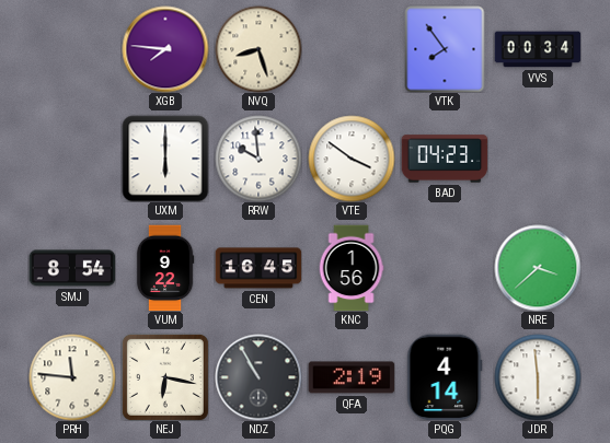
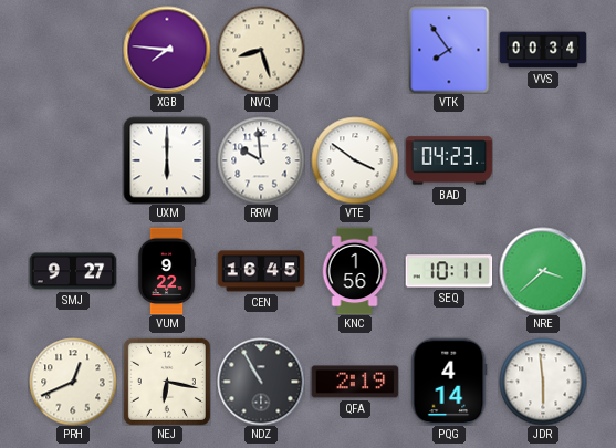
SMJ: 8:54 -> 9:27
SEQ: none -> 10:11
PRH: 11:46 -> 12:41
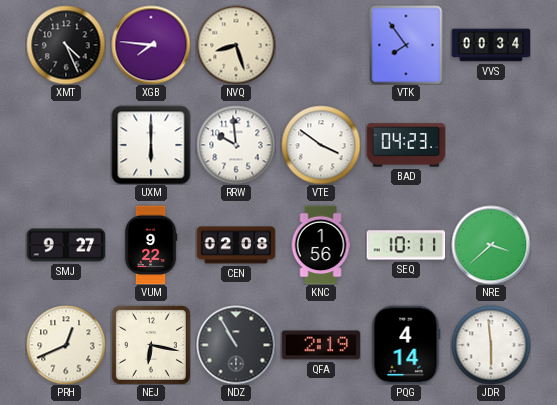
XMT: none -> 4:26
CEN: 16:45 -> 02:08
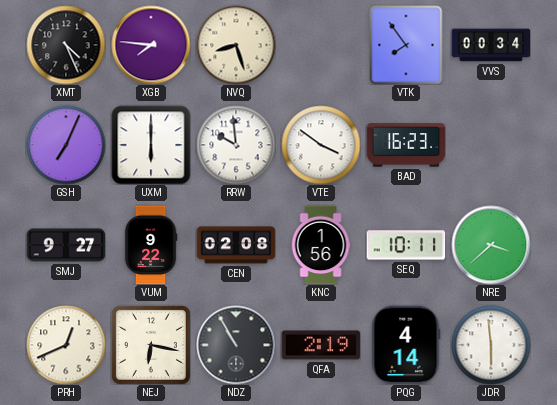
GSH: none -> 7:04
BAD: 04:23 -> 16:23
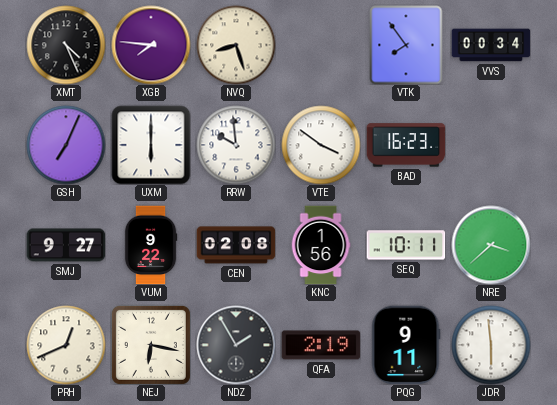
NDZ: 10:55 -> 1:55
PQG: 4:14 -> 9:11
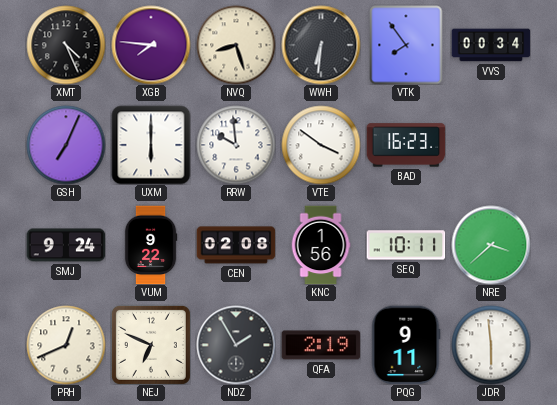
WWH: none -> 6:31
SMJ: 9:27 -> 9:24
NEJ: 6:17 -> 6:49
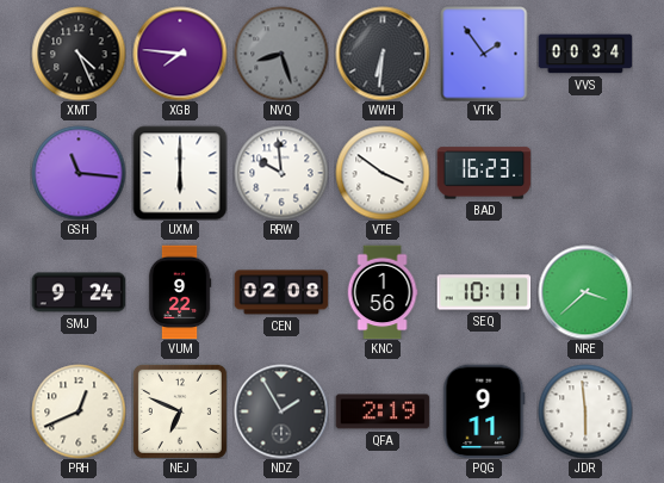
NVQ dial: cream -> grey
VTK: 7:54 -> 1:54
GSH: 7:04 -> 11:16
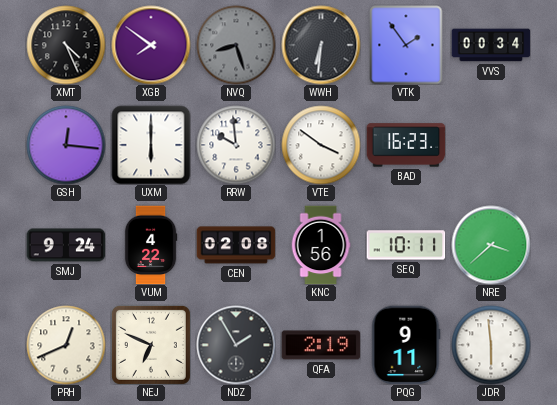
XGB: 7:46 -> 7:51
GSH: 11:16 -> 12:16
VUM: 9:22 -> 4:22
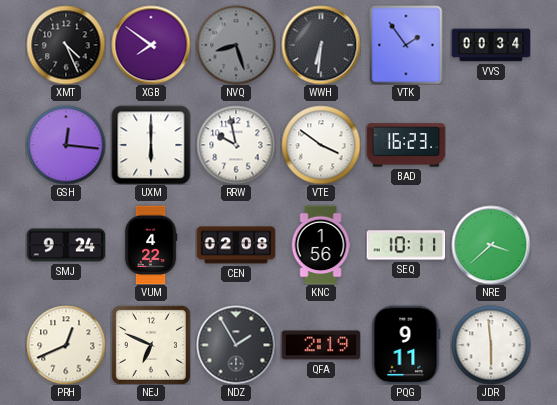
RRW: 9:59 -> 9:58
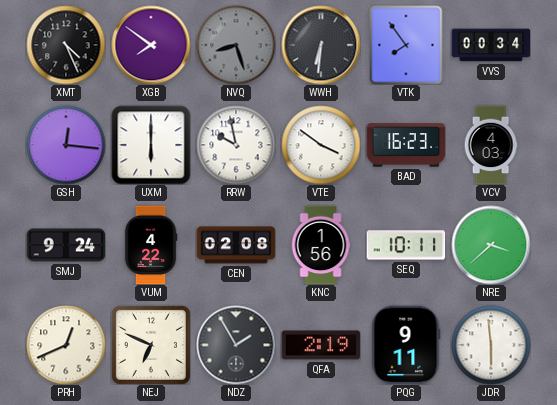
VTK: 1:54 -> 7:54
VCV: none -> 4:03
